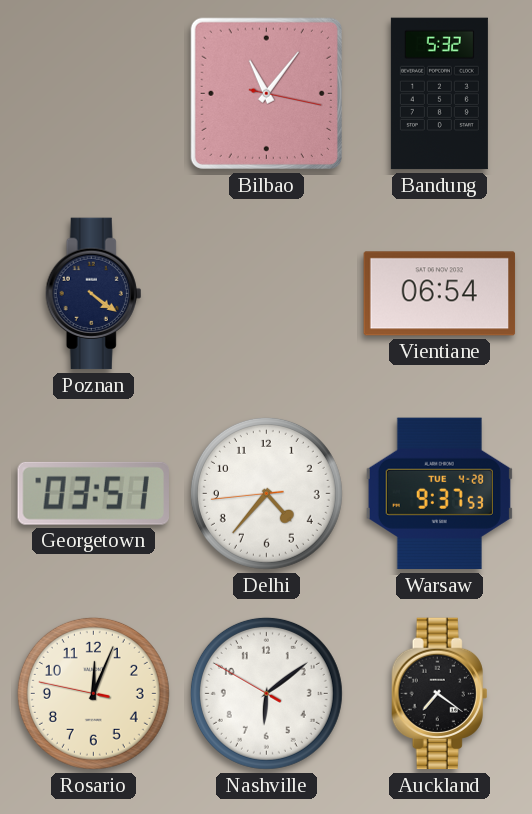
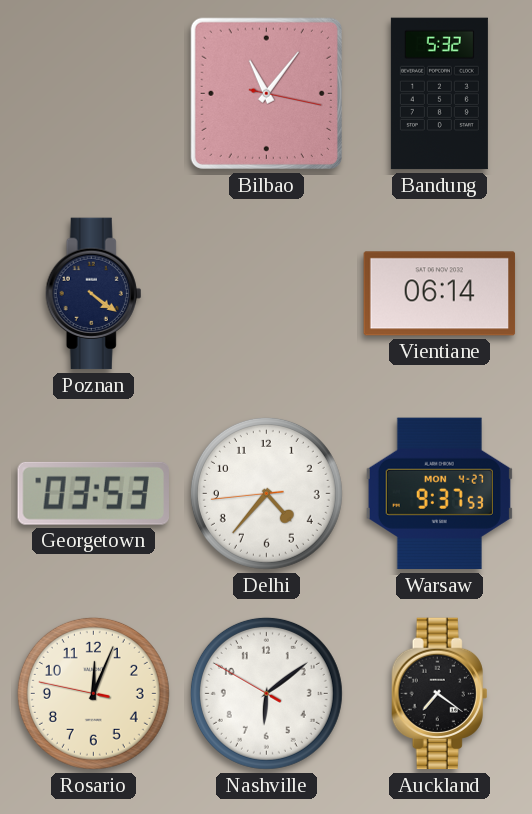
Vientiane: 06:54 -> 06:14
Georgetown: 03:51 -> 03:53
Warsaw date: TUE 4-28 -> MON 4-27
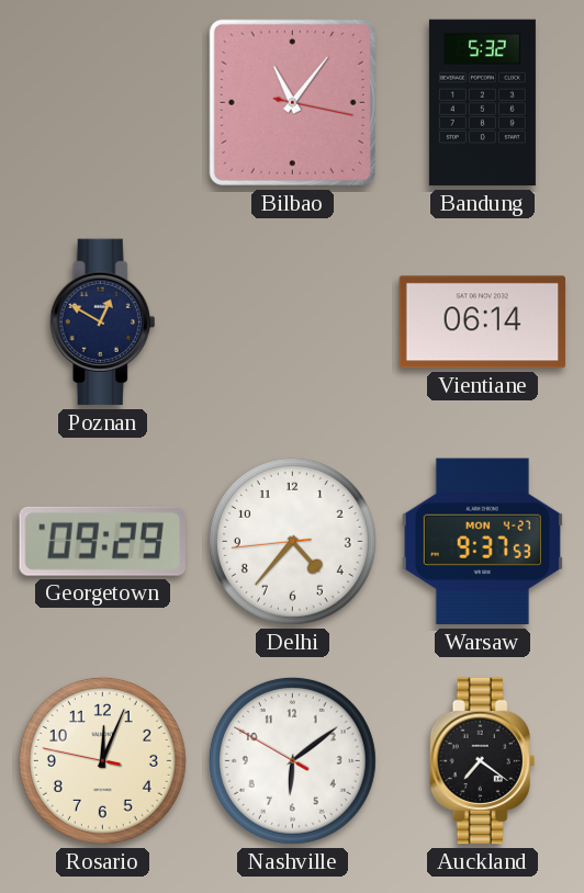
Poznan: 4:21 -> 12:50
Georgetown: 03:53 -> 09:29
